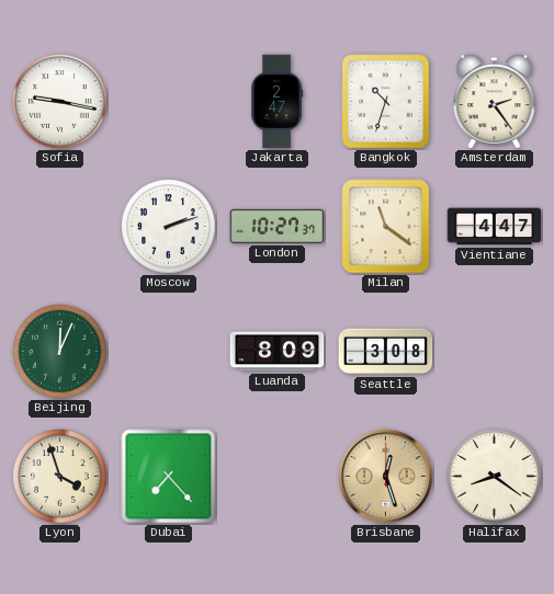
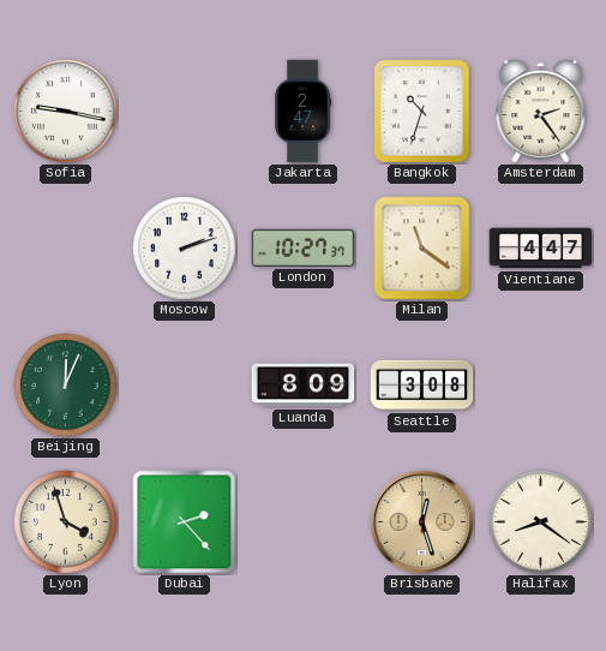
Dubai: 7:23 -> 2:23
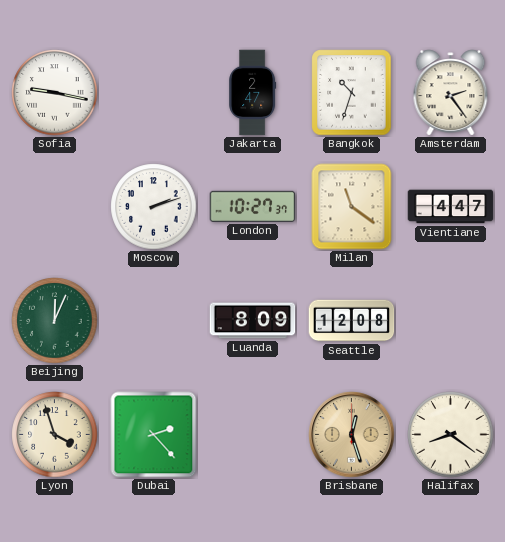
Seattle: 3:08 -> 12:08
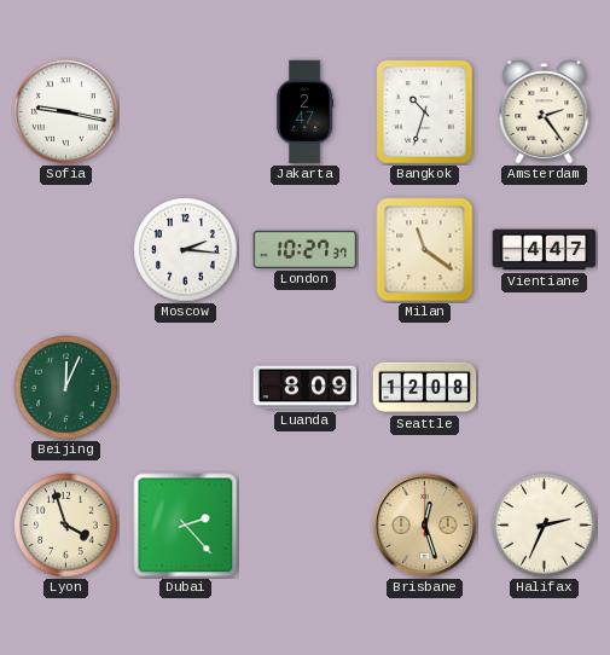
Moscow: 2:12 -> 2:16
Halifax: 8:21 -> 2:34
